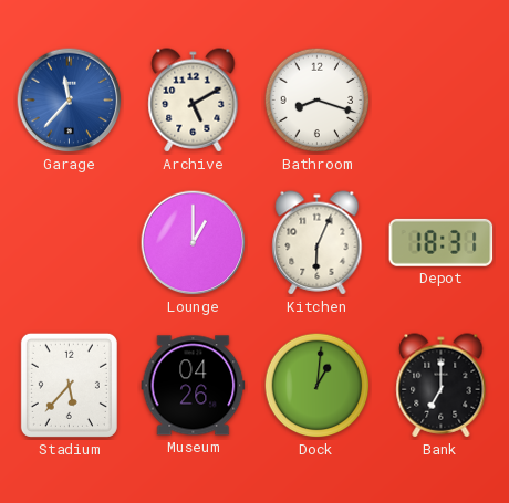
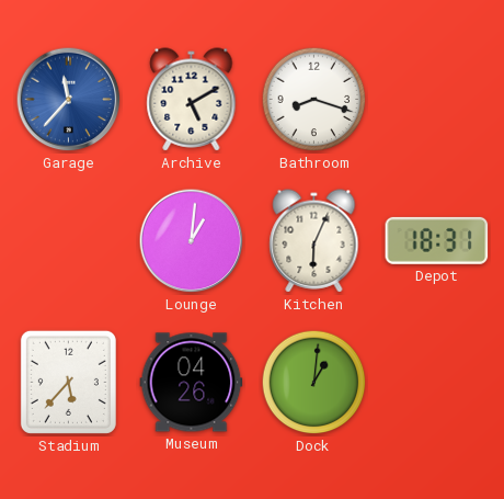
Lounge: 1:00 -> 1:01
Bank: 7:00 -> none
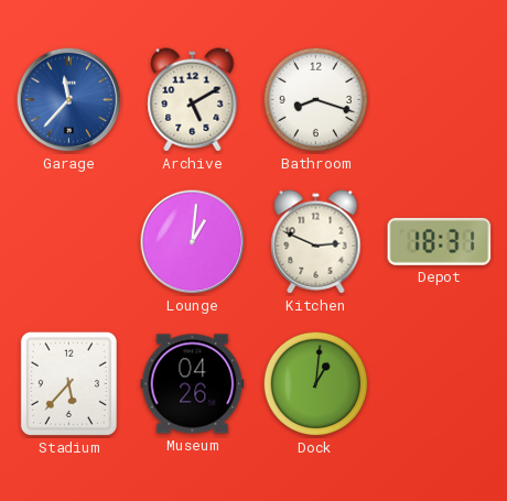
Kitchen: 6:04 -> 2:49
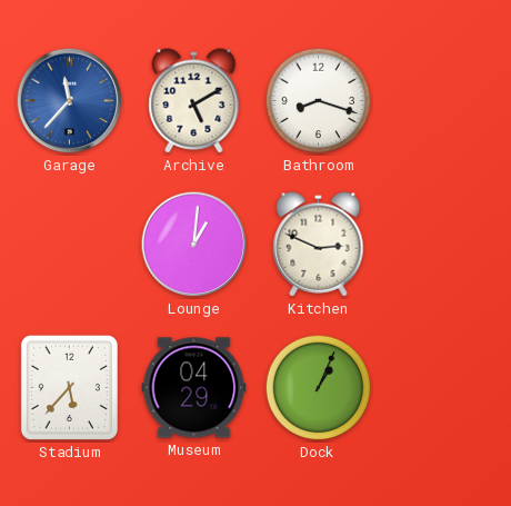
Depot: 18:31 -> none
Museum: 04:26 -> 04:29
Dock: 1:01 -> 1:04
